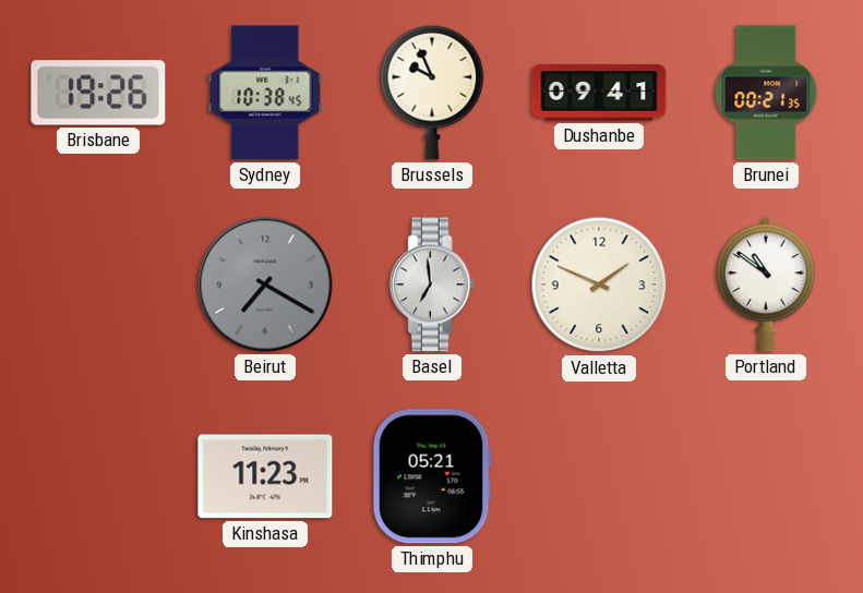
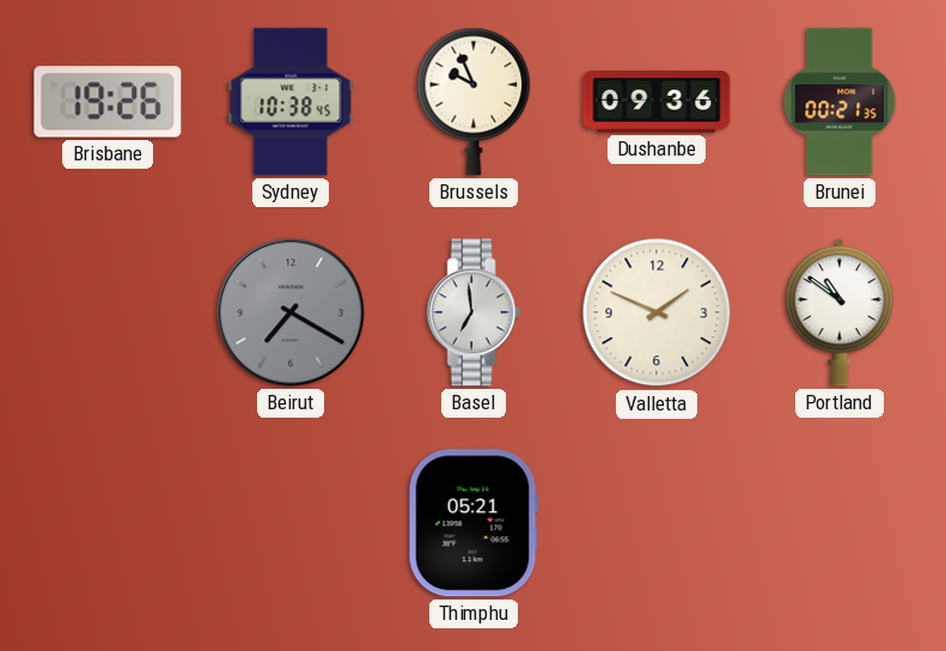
Dushanbe: 09:41 -> 09:36
Kinshasa: 11:23 -> none
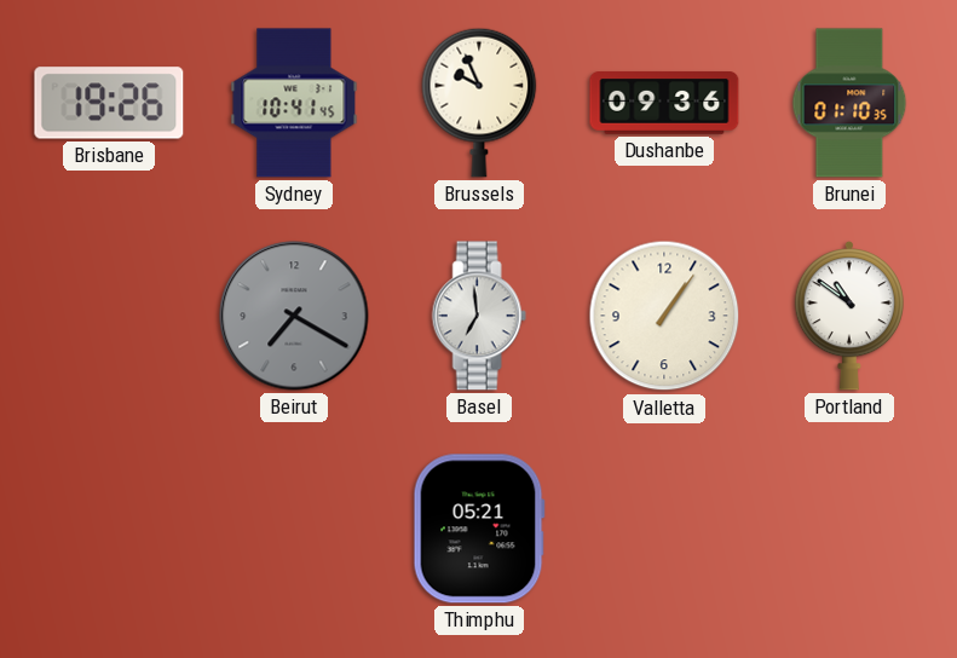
Sydney: 10:38 -> 10:41
Brunei: 00:21 -> 01:10
Valletta: 1:49 -> 1:06
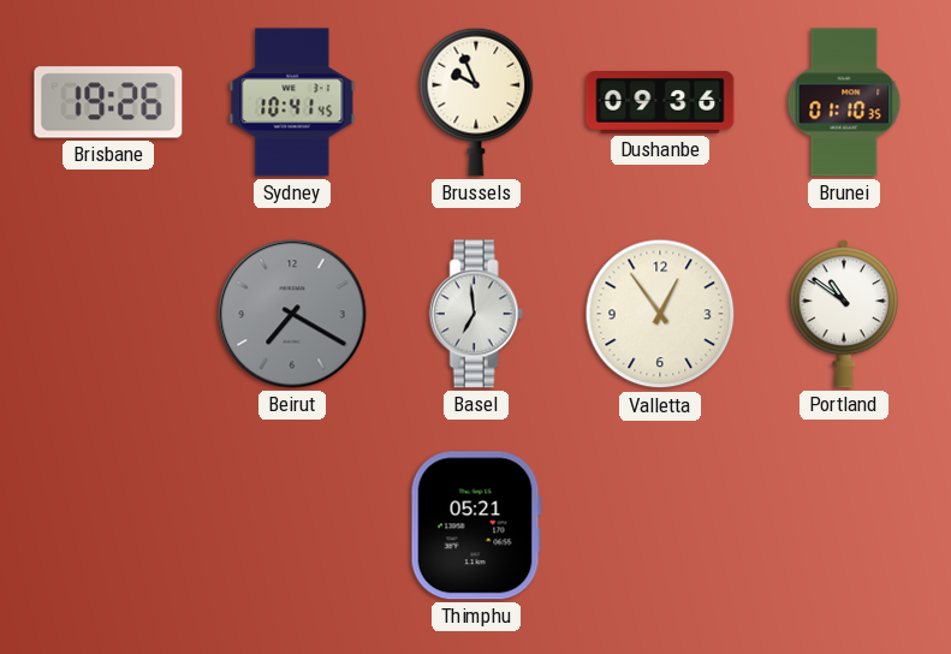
Valletta: 1:06 -> 12:54
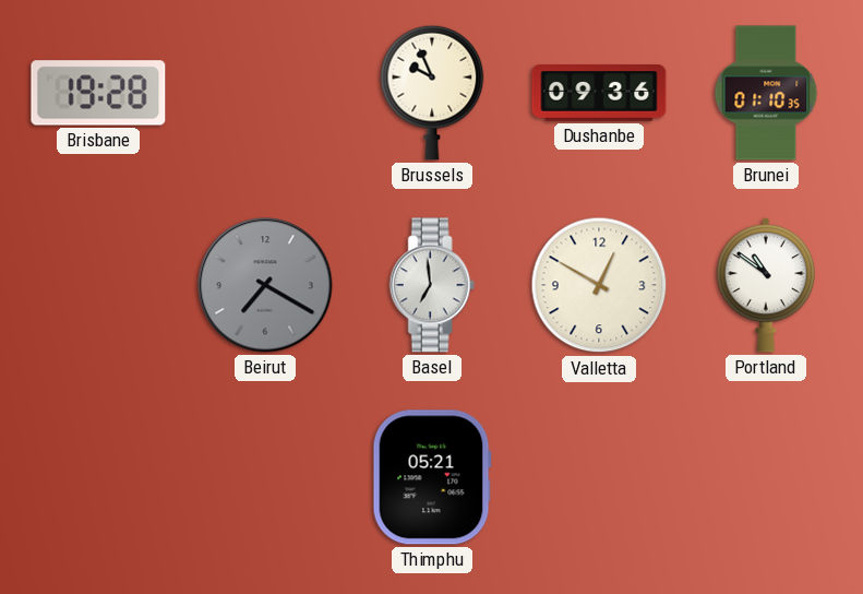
Brisbane: 19:26 -> 19:28
Sydney: 10:41 -> none
Valletta: 12:54 -> 12:50
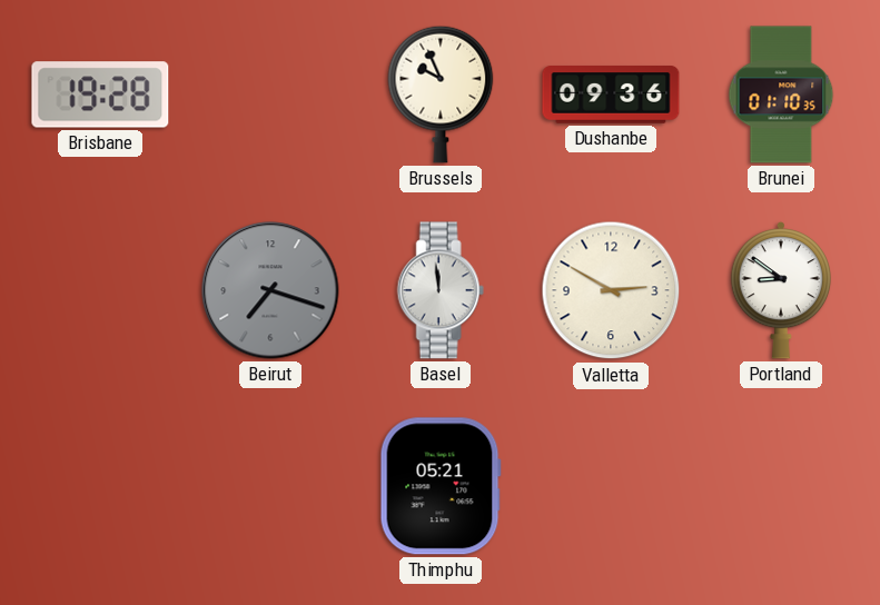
Beirut: 7:20 -> 7:18
Basel: 6:59 -> 11:59
Valletta: 12:50 -> 2:50
Portland: 10:51 -> 8:51
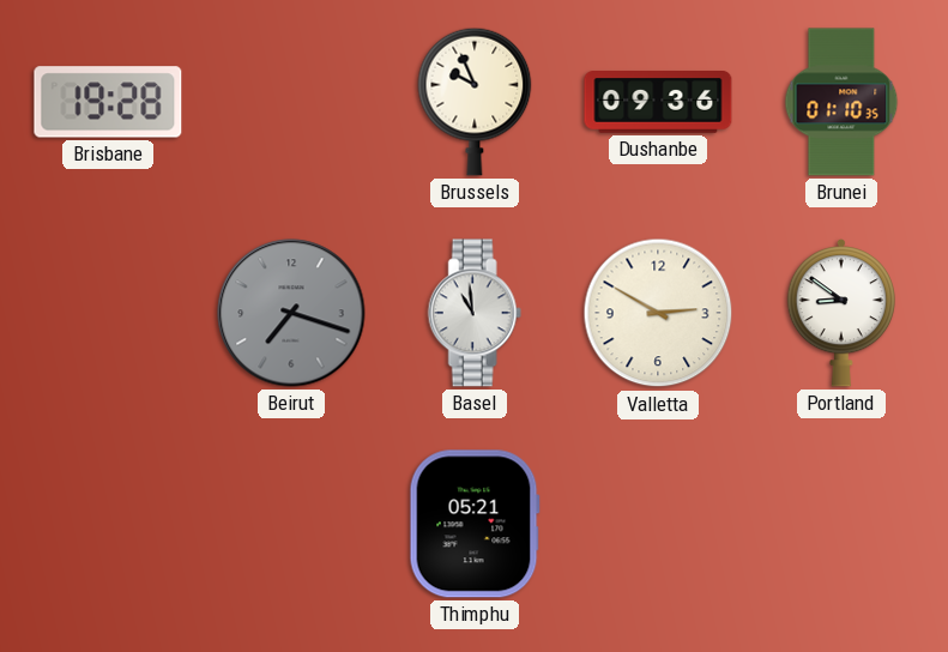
Basel: 11:59 -> 10:59
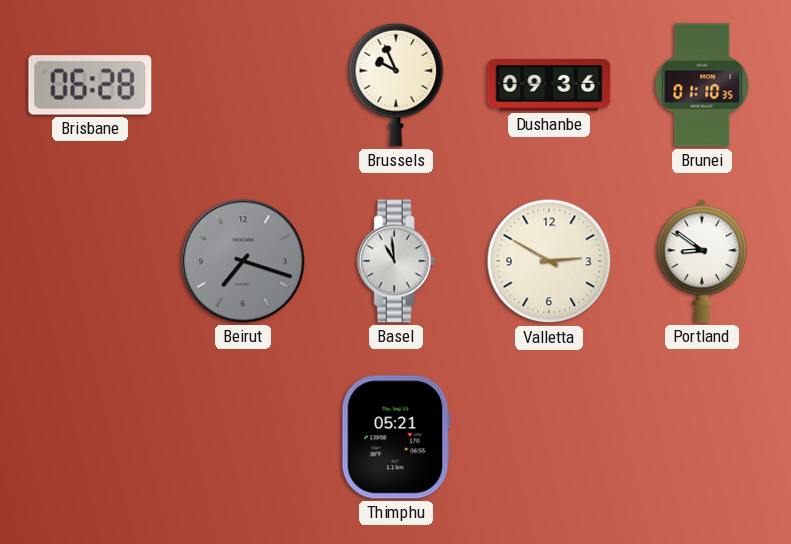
Brisbane: 19:28 -> 06:28
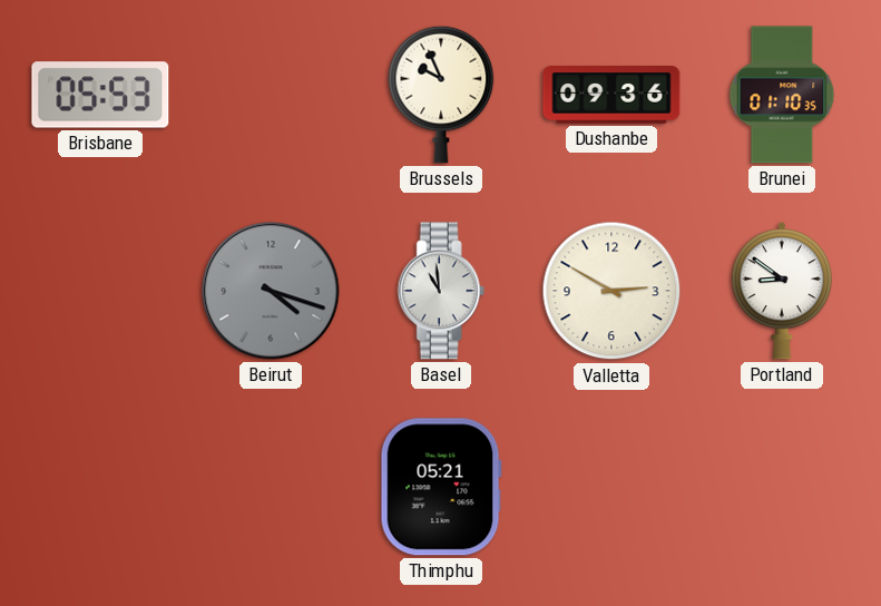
Brisbane: 06:28 -> 05:53
Beirut: 7:18 -> 4:18
